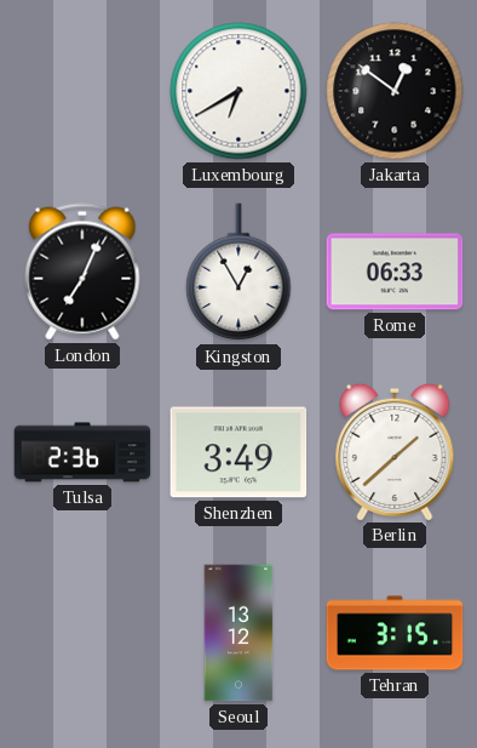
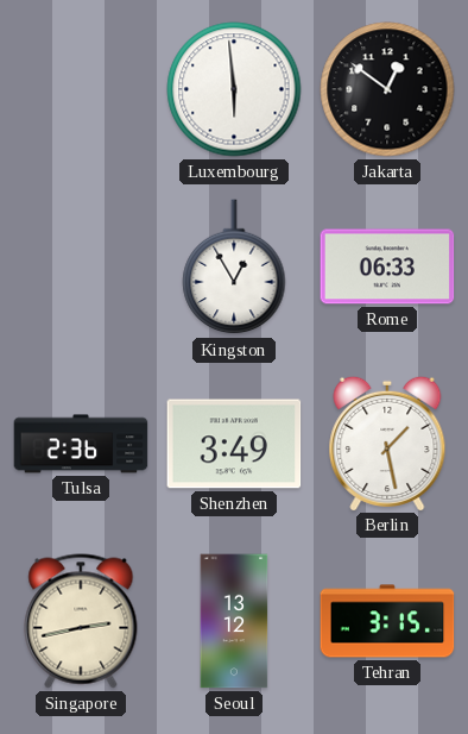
Luxembourg: 6:40 -> 5:59
London: 7:04 -> none
Berlin: 1:38 -> 1:28
Singapore: none -> 2:43
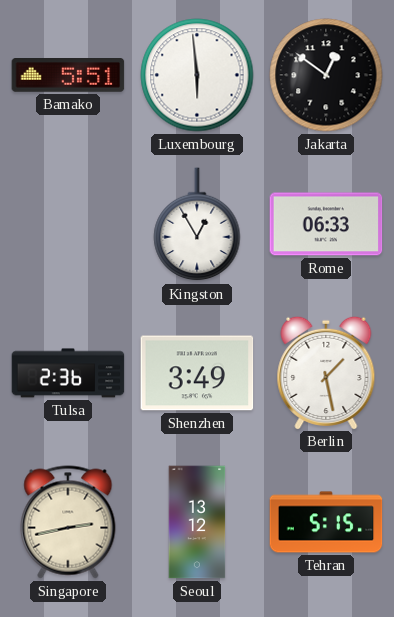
Bamako: none -> 5:51
Tehran: 3:15 -> 5:15
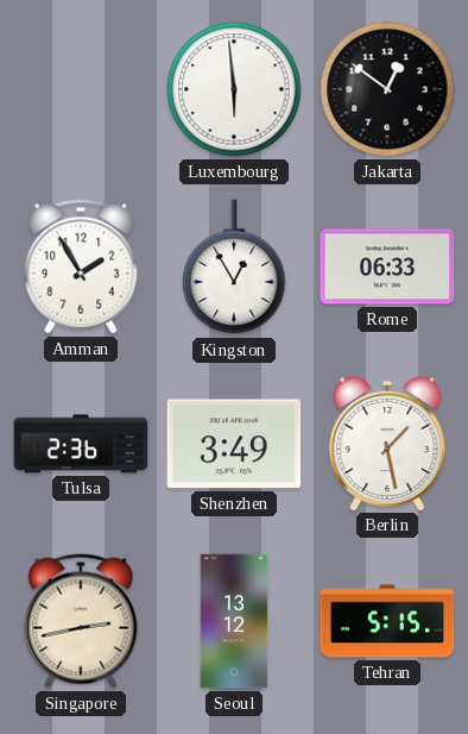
Bamako: 5:51 -> none
Amman: none -> 1:55
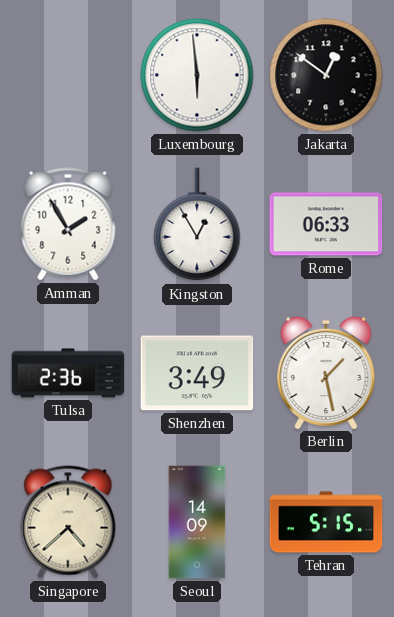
Singapore: 2:43 -> 4:38
Seoul: 13:12 -> 14:09
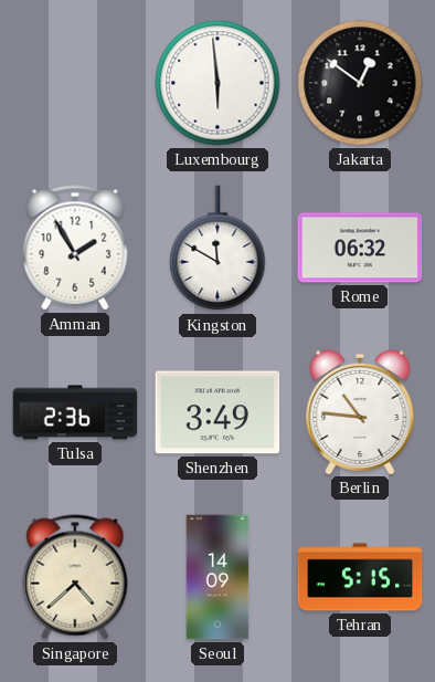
Kingston: 12:55 -> 11:50
Rome: 06:33 -> 06:32
Berlin: 1:28 -> 10:46
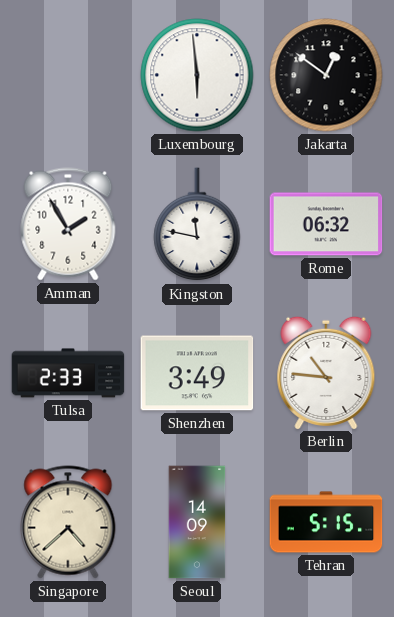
Kingston: 11:50 -> 11:47
Tulsa: 2:36 -> 2:33
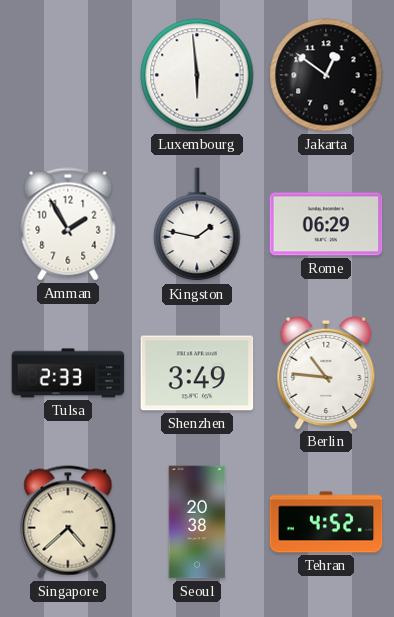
Kingston: 11:47 -> 1:47
Rome: 06:32 -> 06:29
Seoul: 14:09 -> 20:38
Tehran: 5:15 -> 4:52
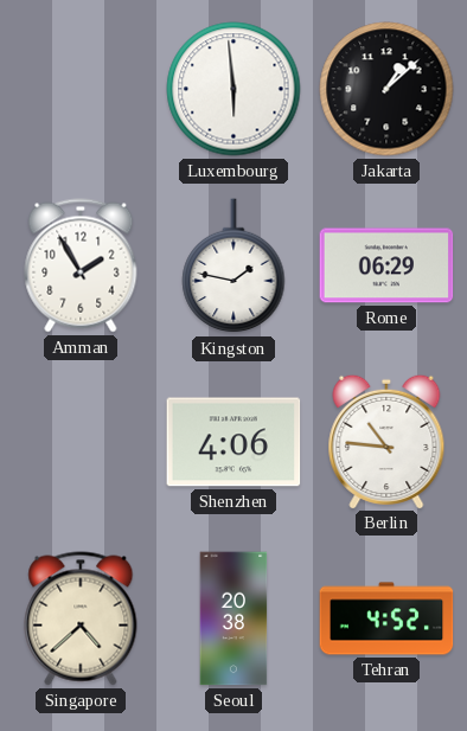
Jakarta: 12:51 -> 1:08
Tulsa: 2:33 -> none
Shenzhen: 3:49 -> 4:06
